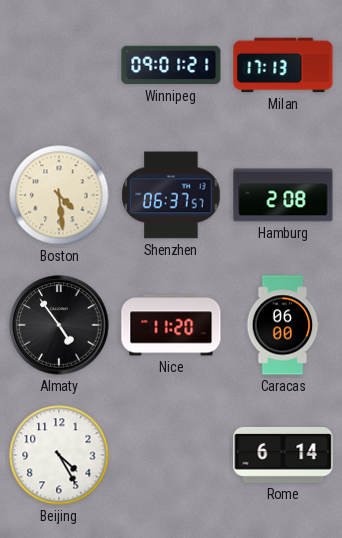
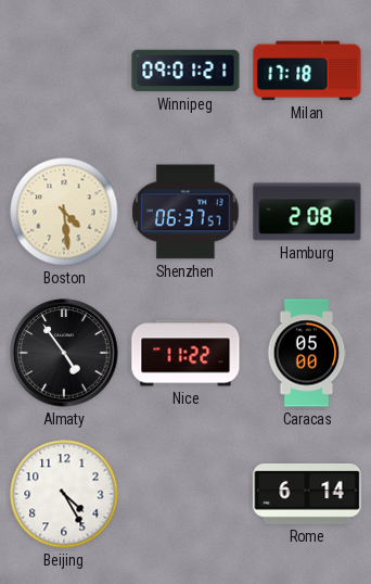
Milan: 17:13 -> 17:18
Nice: 11:20 -> 11:22
Caracas: 06:00 -> 05:00
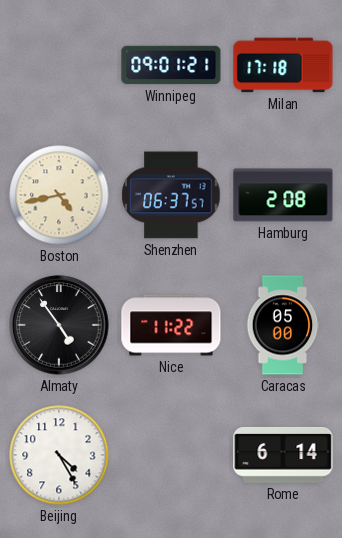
Boston: 4:29 -> 4:43
